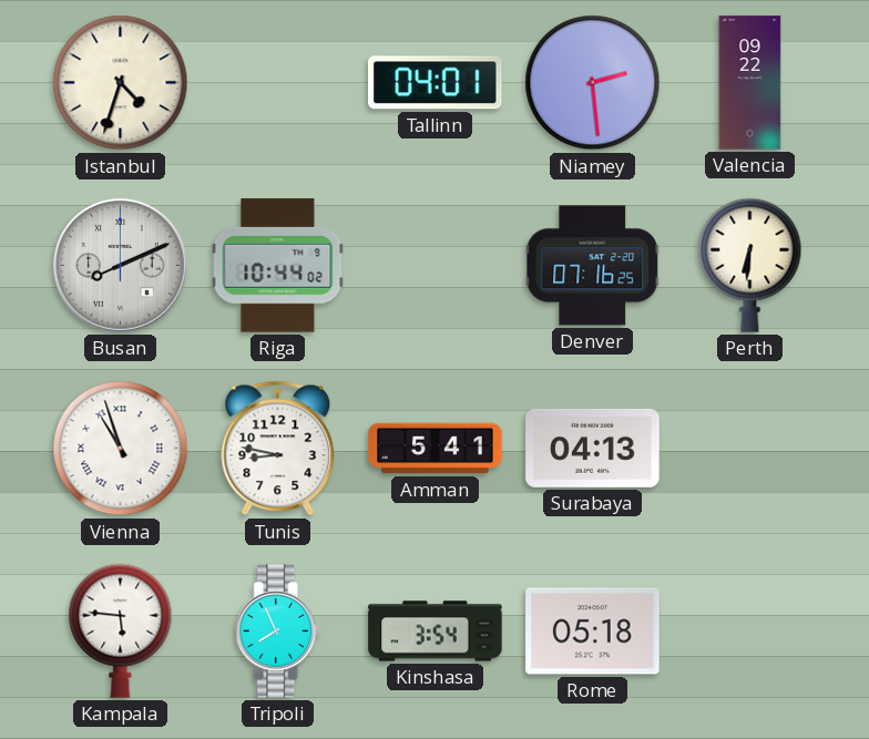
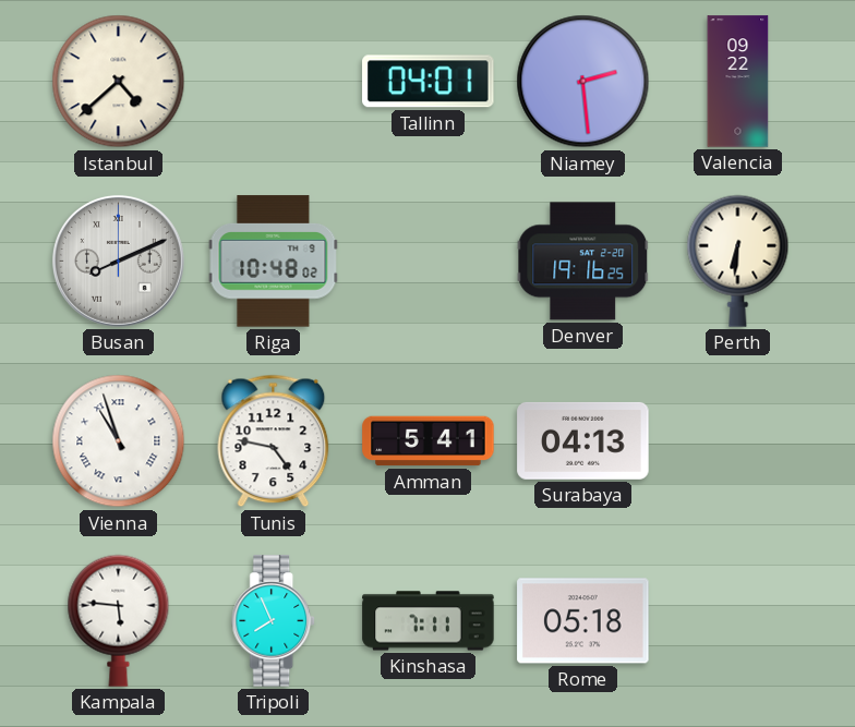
Istanbul: 4:33 -> 4:38
Riga: 10:44 -> 10:48
Denver: 07:16 -> 19:16
Tunis: 8:47 -> 4:47
Kinshasa: 3:54 -> 7:11
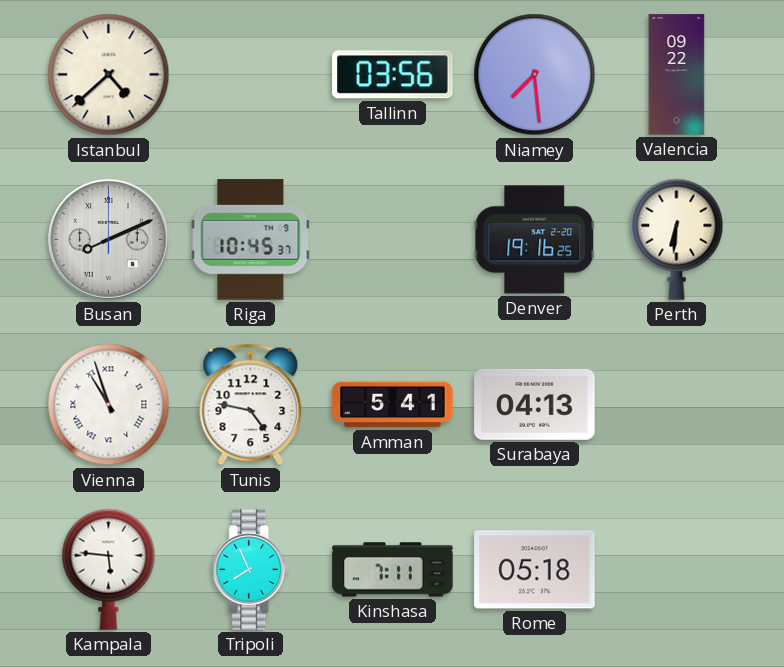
Tallinn: 04:01 -> 03:56
Niamey: 2:29 -> 7:29
Riga: 10:48 -> 10:45
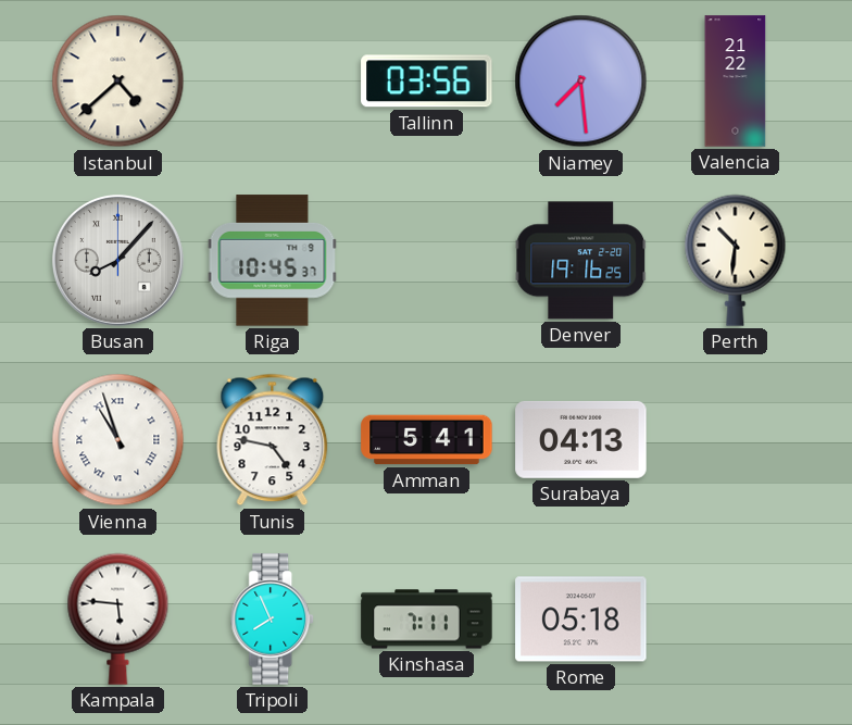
Valencia: 09:22 -> 21:22
Busan: 8:11 -> 8:07
Perth: 6:31 -> 10:31
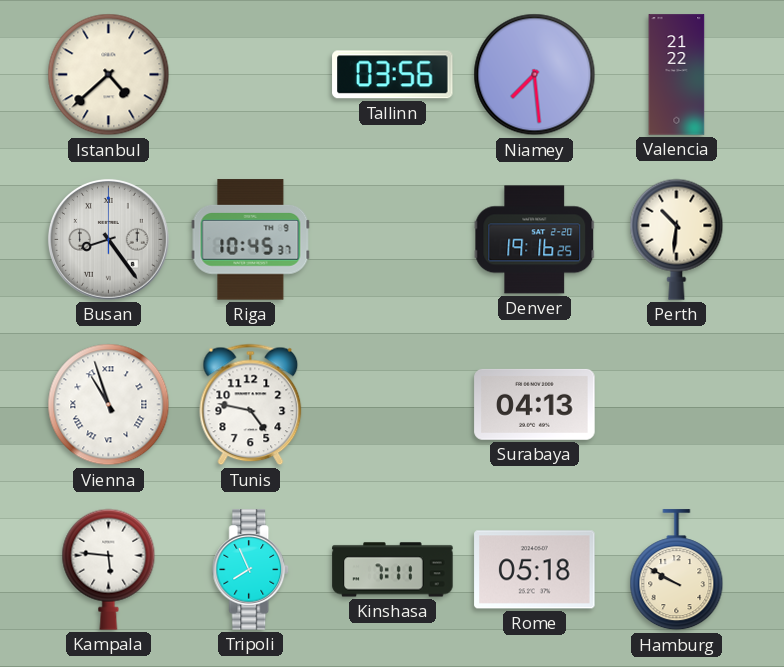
Busan: 8:07 -> 8:24
Amman: 5:41 -> none
Hamburg: none -> 9:50
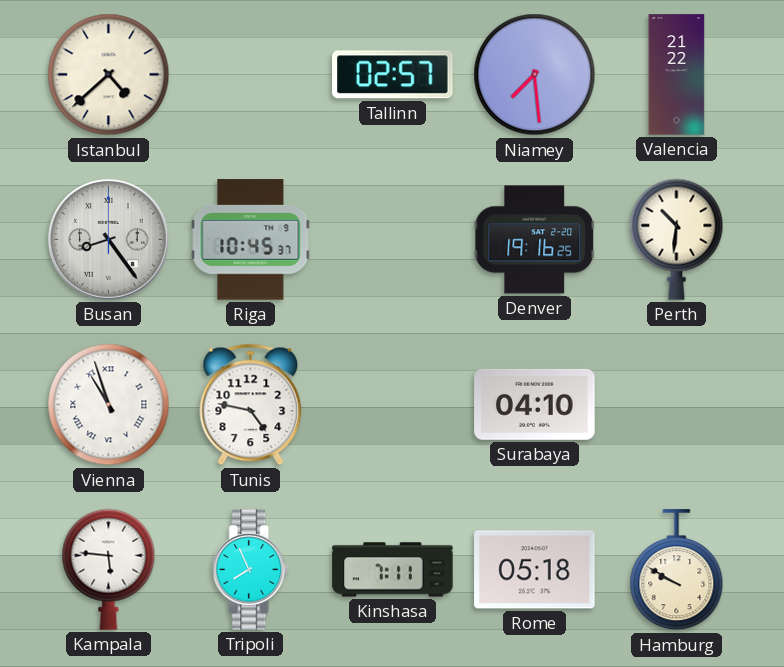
Tallinn: 03:56 -> 02:57
Surabaya: 04:13 -> 04:10
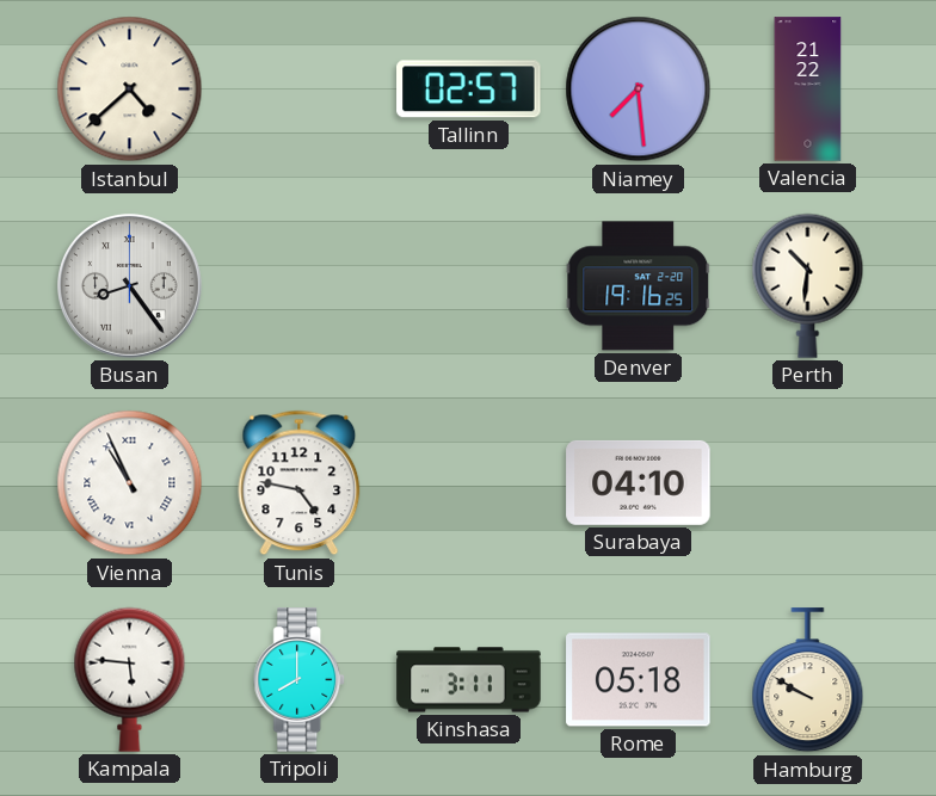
Riga: 10:45 -> none
Vienna: 10:57 -> 10:56
Tripoli: 7:56 -> 8:00
Kinshasa: 7:11 -> 3:11
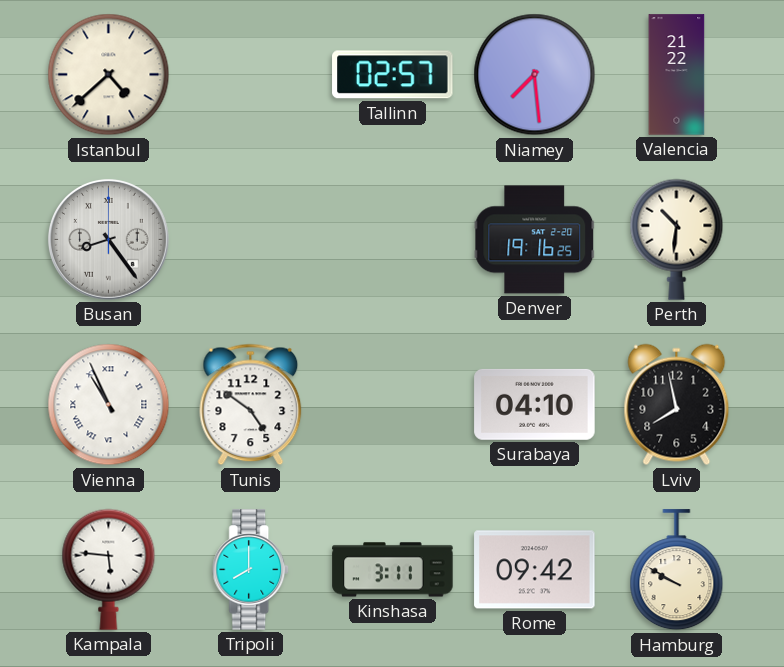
Tunis: 4:47 -> 4:51
Lviv: none -> 7:58
Rome: 05:18 -> 09:42
